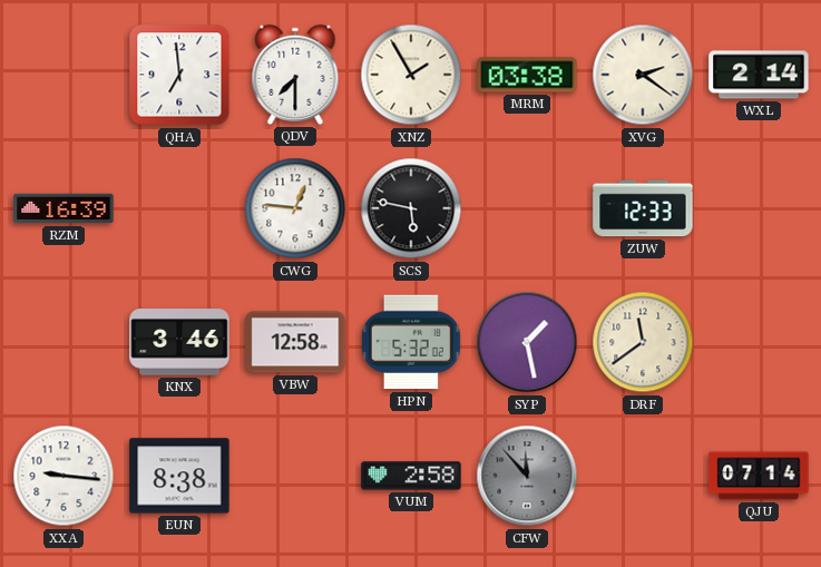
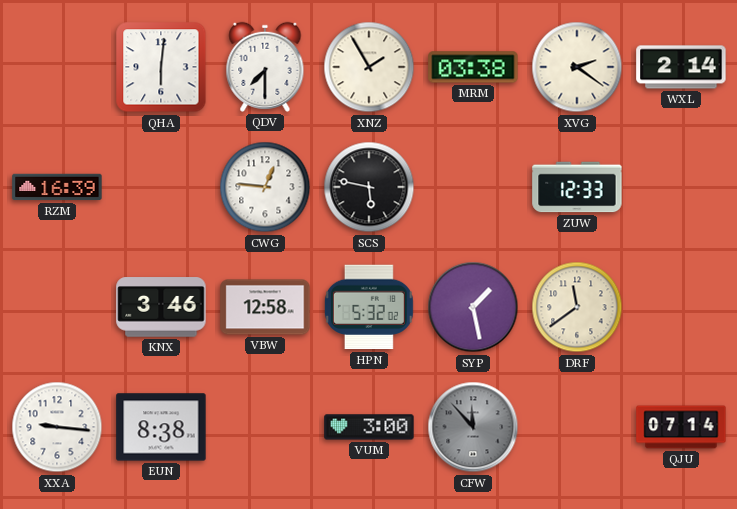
QHA: 6:59 -> 6:01
VUM: 2:58 -> 3:00
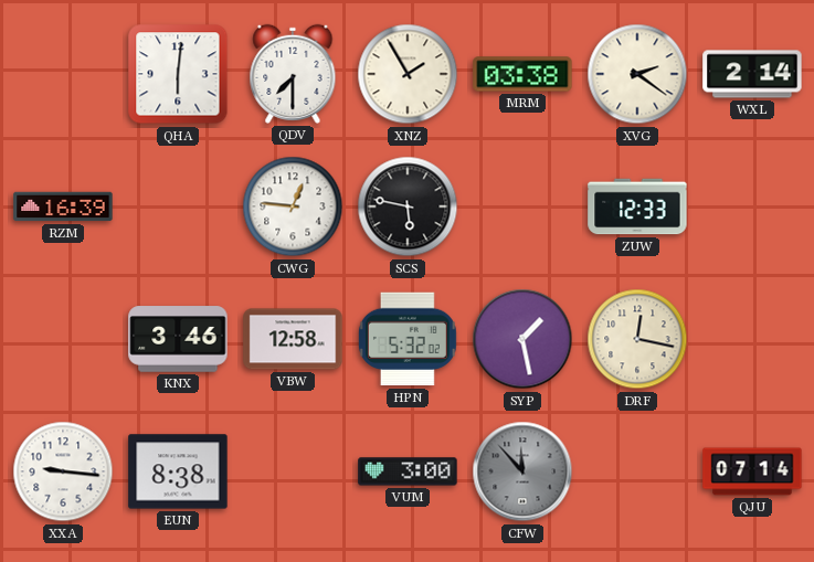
DRF: 11:39 -> 12:17
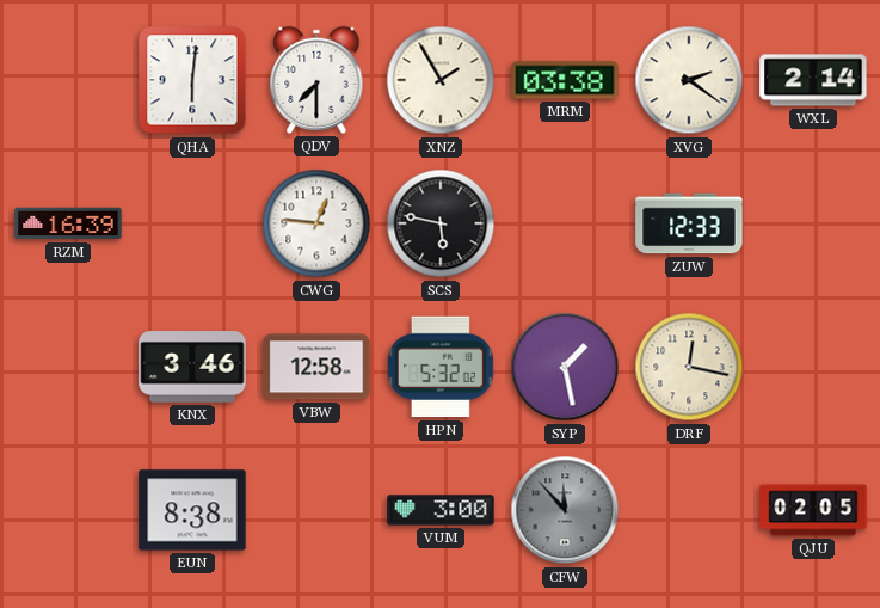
XXA: 9:16 -> none
QJU: 07:14 -> 02:05
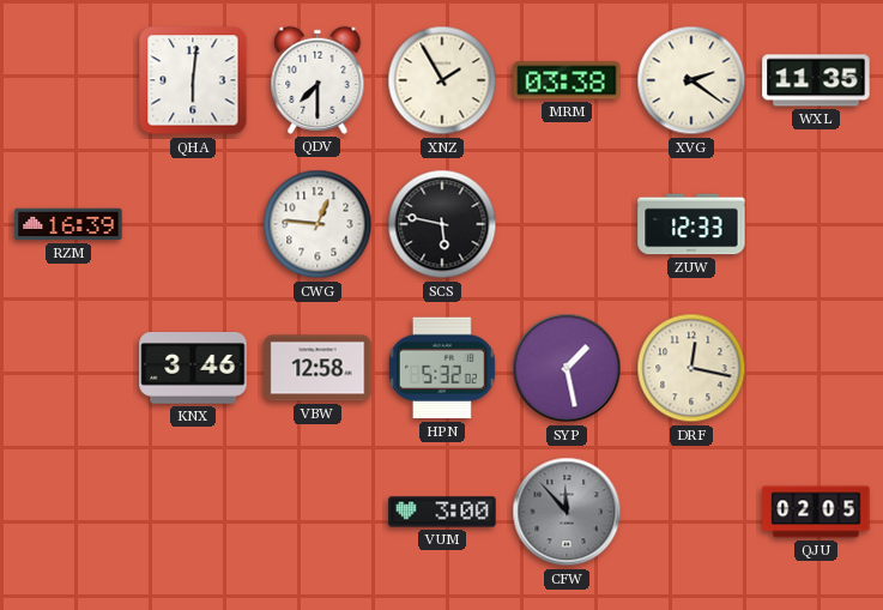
WXL: 2:14 -> 11:35
EUN: 8:38 -> none
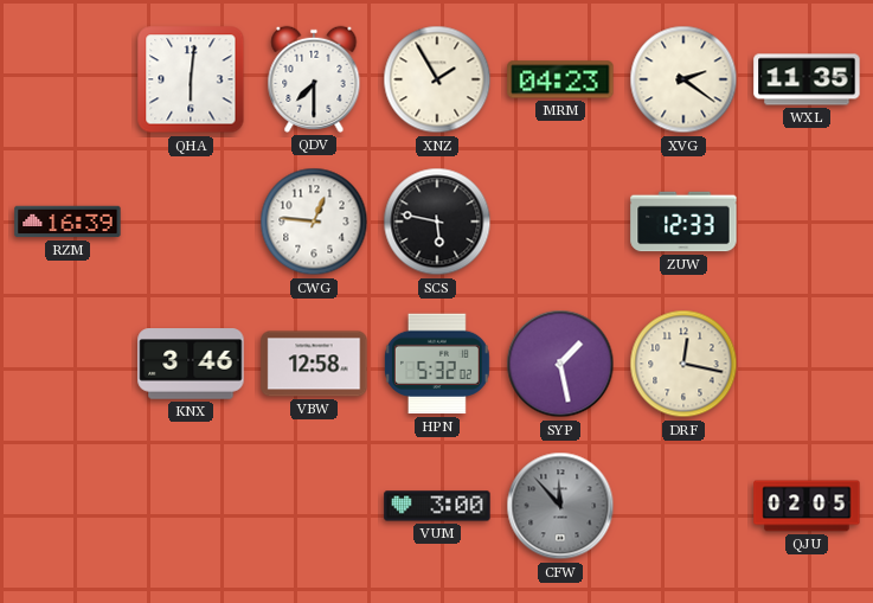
MRM: 03:38 -> 04:23
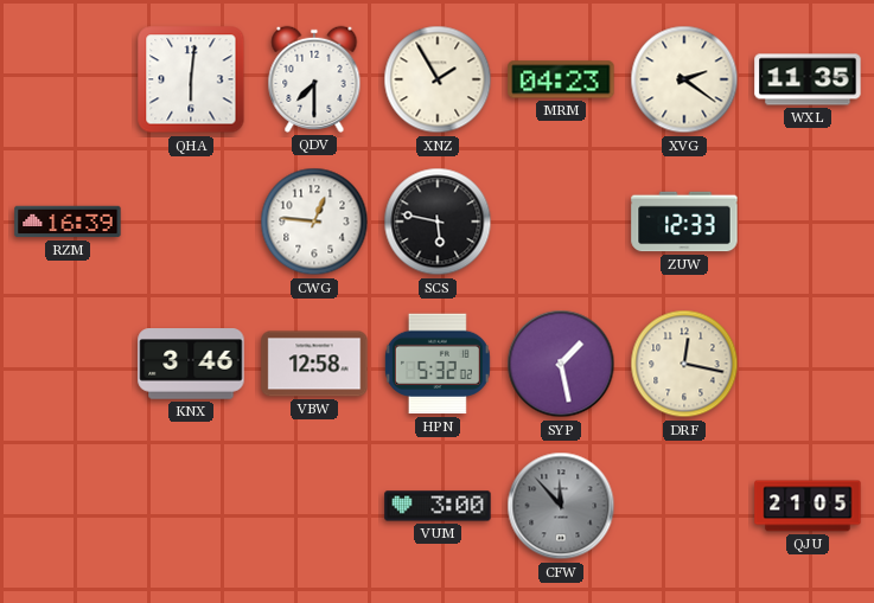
QJU: 02:05 -> 21:05
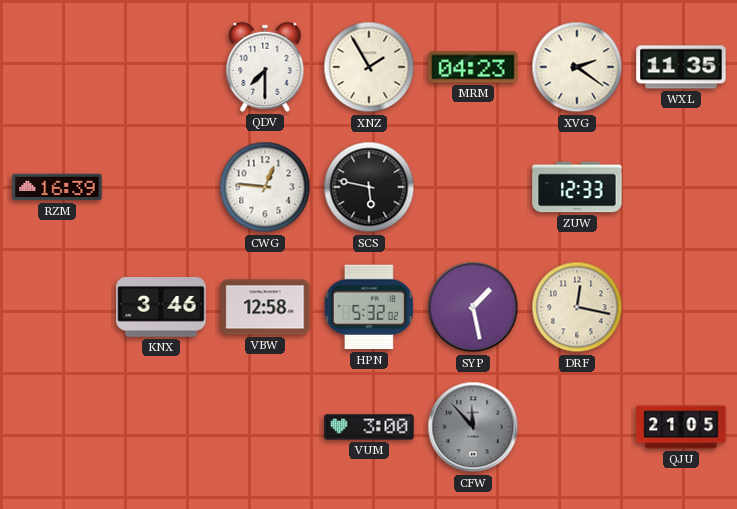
QHA: 6:01 -> none
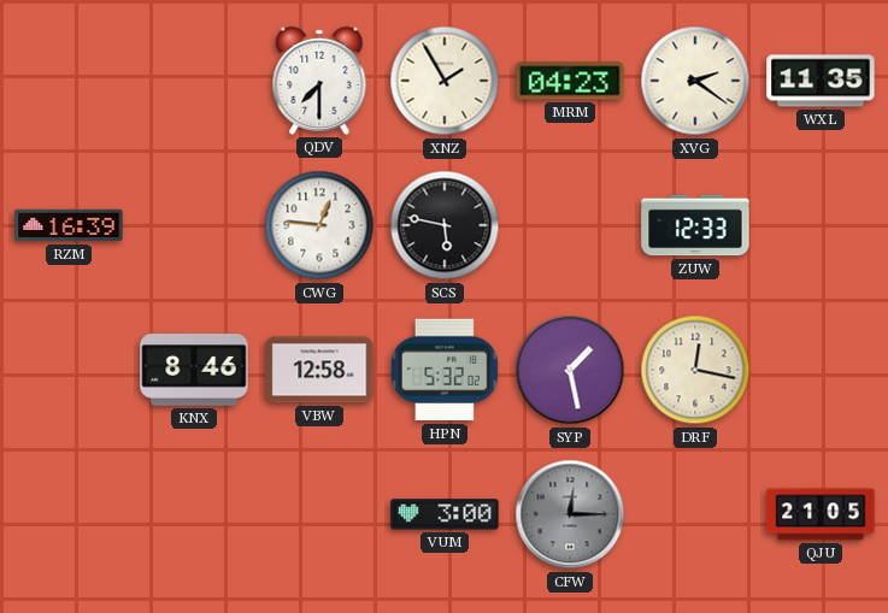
KNX: 3:46 -> 8:46
CFW: 11:53 -> 12:15
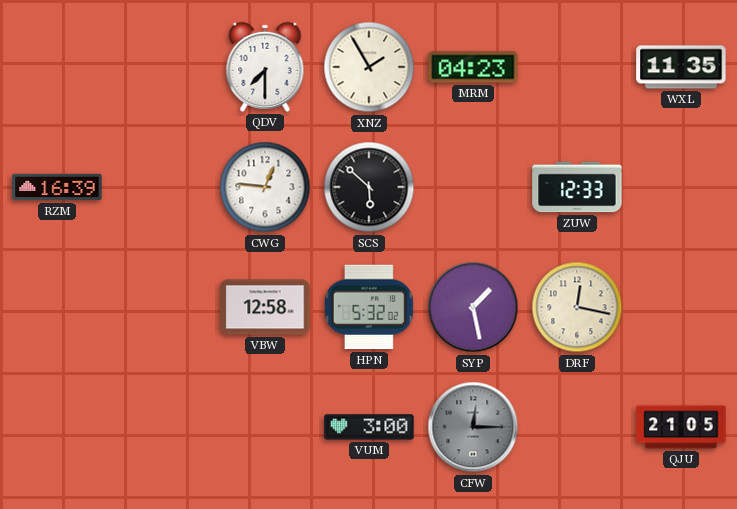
XVG: 2:21 -> none
SCS: 5:47 -> 5:52
KNX: 8:46 -> none
